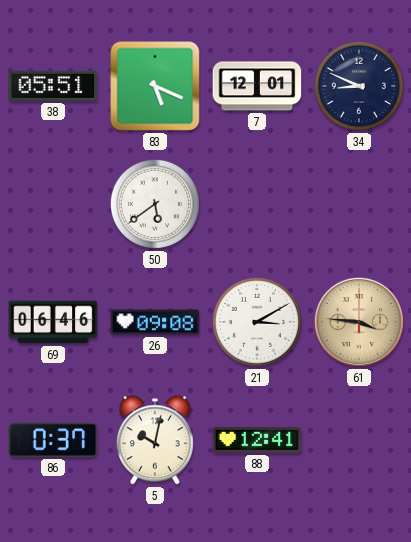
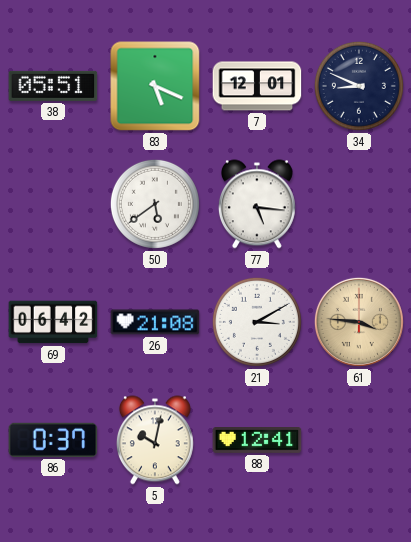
77: none -> 5:16
69: 06:46 -> 06:42
26: 09:08 -> 21:08
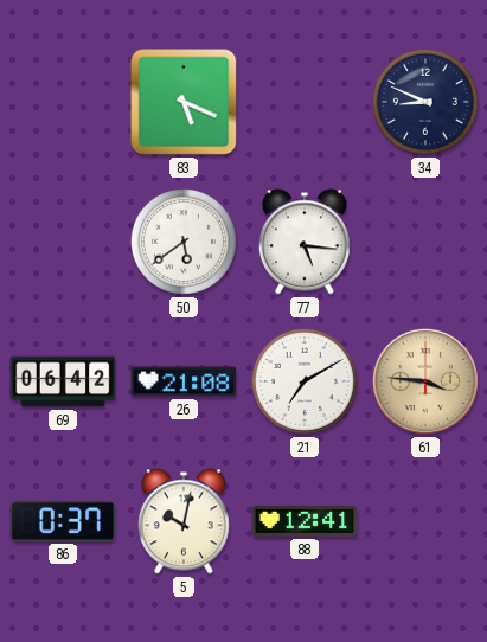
38: 05:51 -> none
7: 12:01 -> none
21: 3:10 -> 7:10
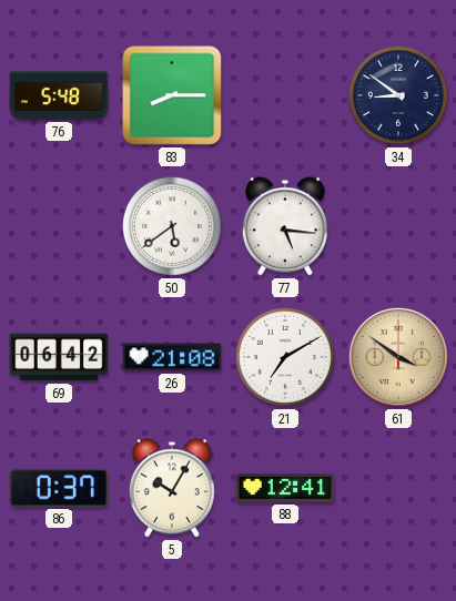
76: none -> 5:48
83: 5:19 -> 8:15
34: 8:49 -> 8:51
61: 3:46 -> 3:51
5: 10:02 -> 10:05
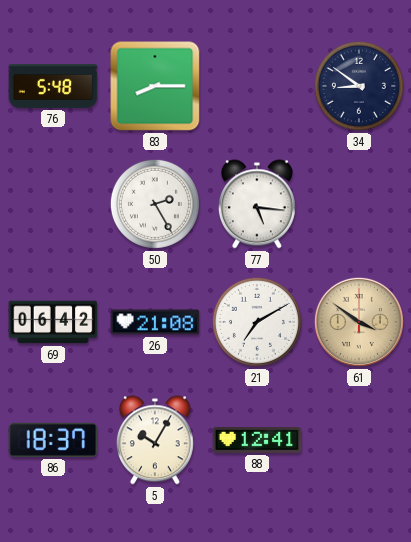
50: 5:39 -> 2:25
86: 0:37 -> 18:37
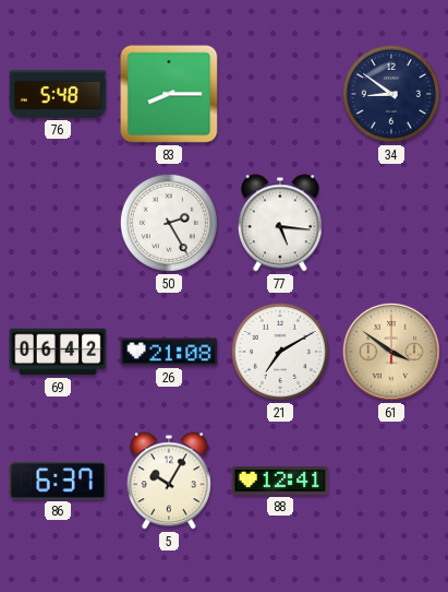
86: 18:37 -> 6:37
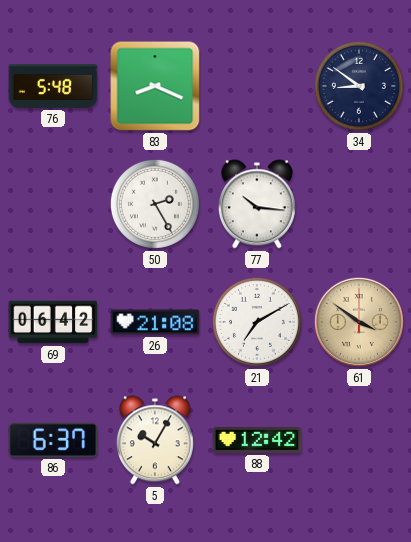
83: 8:15 -> 8:19
77: 5:16 -> 10:16
88: 12:41 -> 12:42
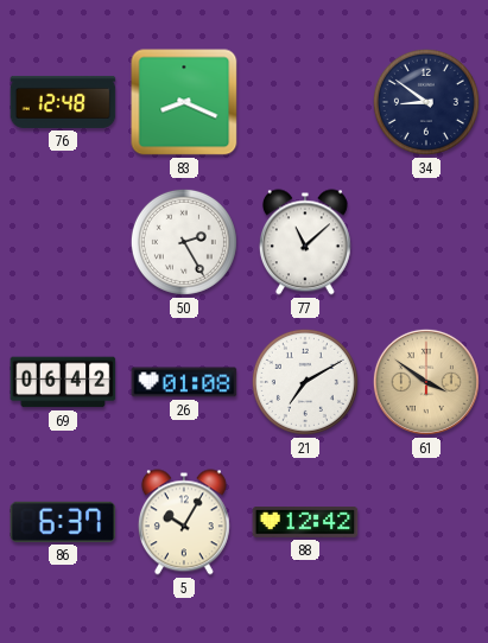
76: 5:48 -> 12:48
77: 10:16 -> 11:08
26: 21:08 -> 01:08
